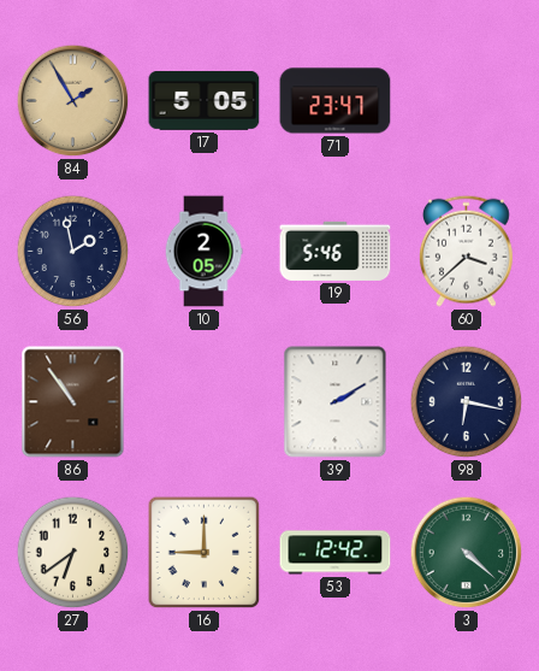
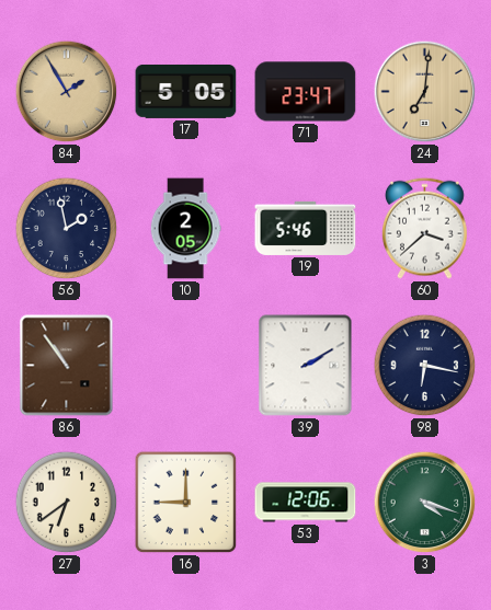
24: none -> 7:01
53: 12:42 -> 12:06
3: 4:22 -> 4:18
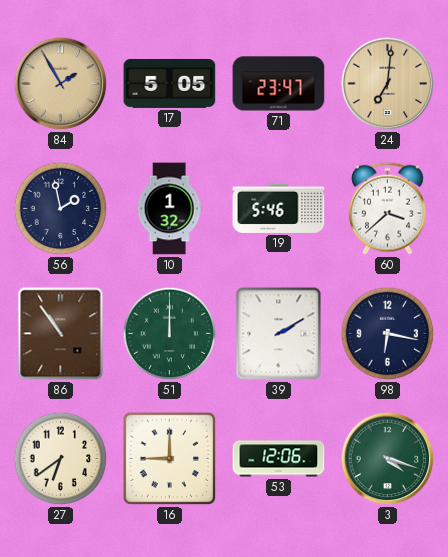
10: 2:05 -> 1:32
51: none -> 12:00
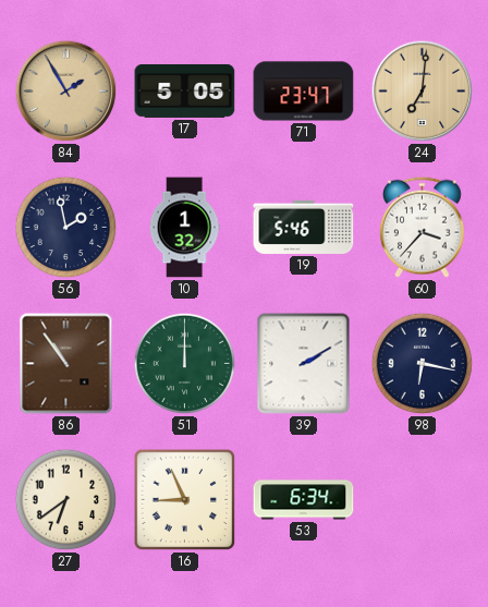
60: 3:38 -> 3:37
16: 9:00 -> 8:56
53: 12:06 -> 6:34
3: 4:18 -> none
